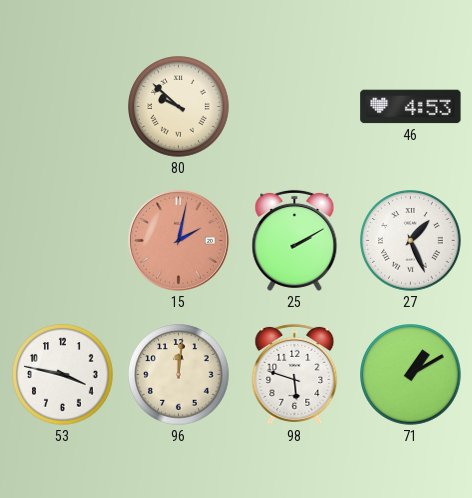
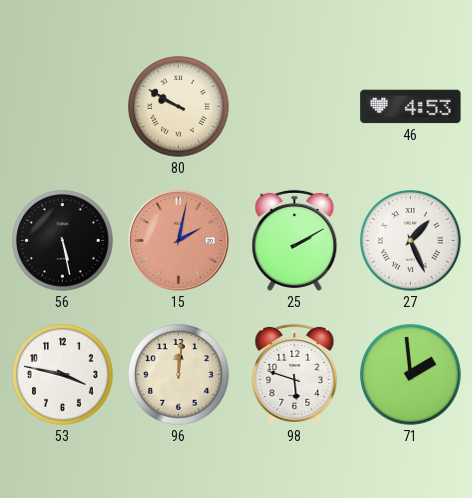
80: 9:52 -> 9:50
56: none -> 5:28
71: 1:10 -> 1:59
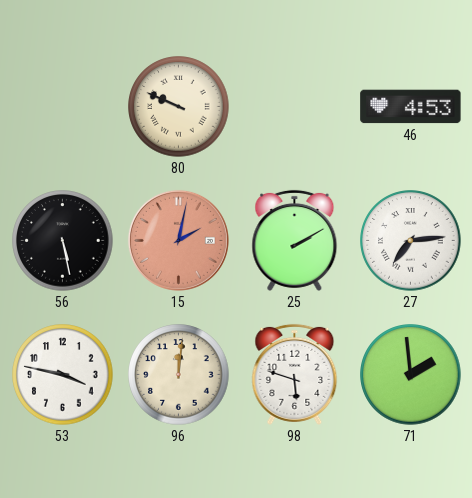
80: 9:50 -> 9:49
27: 1:26 -> 7:14
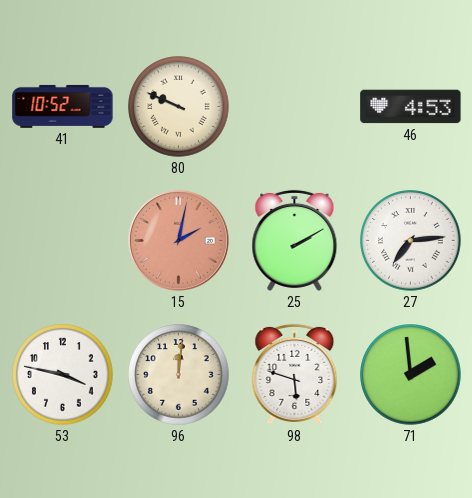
41: none -> 10:52
56: 5:28 -> none
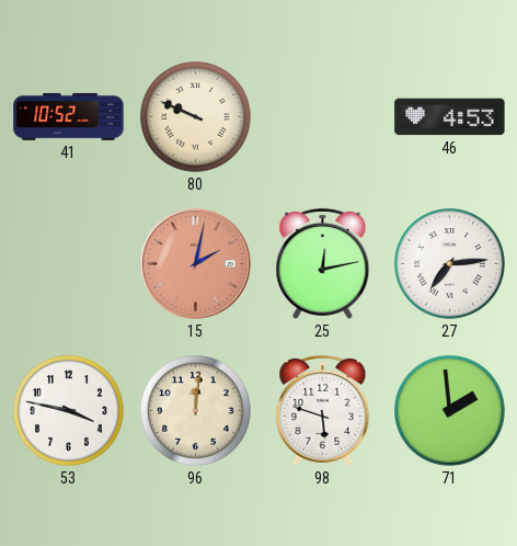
25: 2:10 -> 12:13
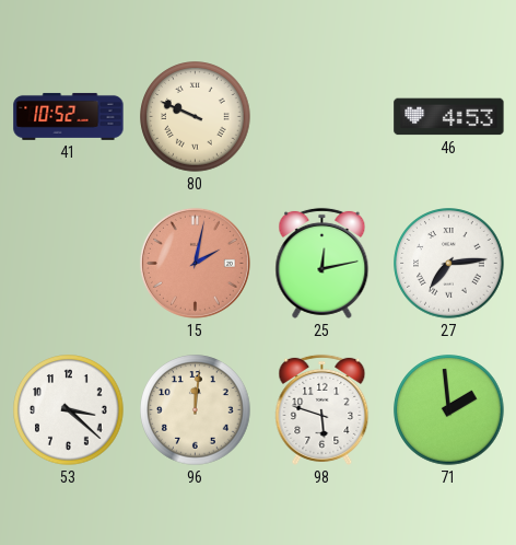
53: 3:47 -> 3:22
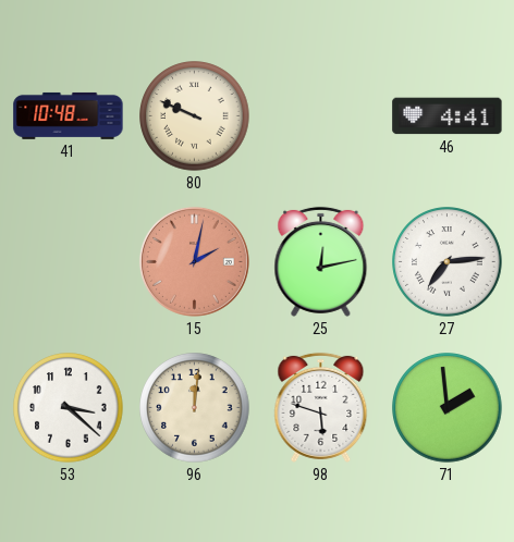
41: 10:52 -> 10:48
46: 4:53 -> 4:41
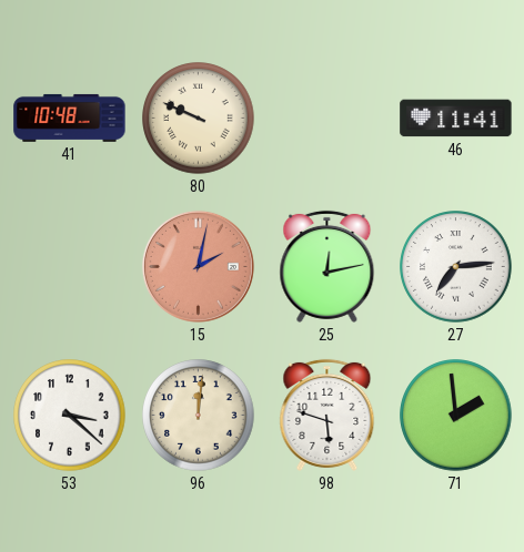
46: 4:41 -> 11:41
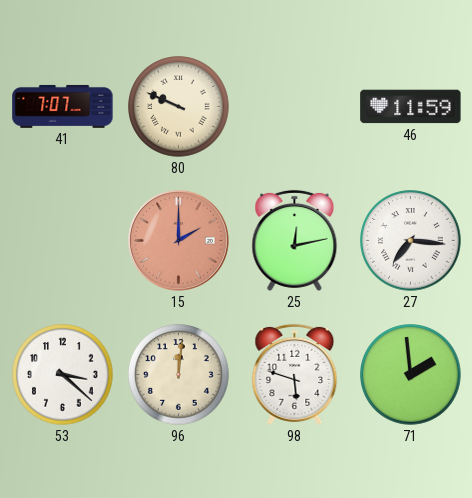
41: 10:48 -> 7:07
46: 11:41 -> 11:59
15: 2:02 -> 2:00
27: 7:14 -> 7:16
